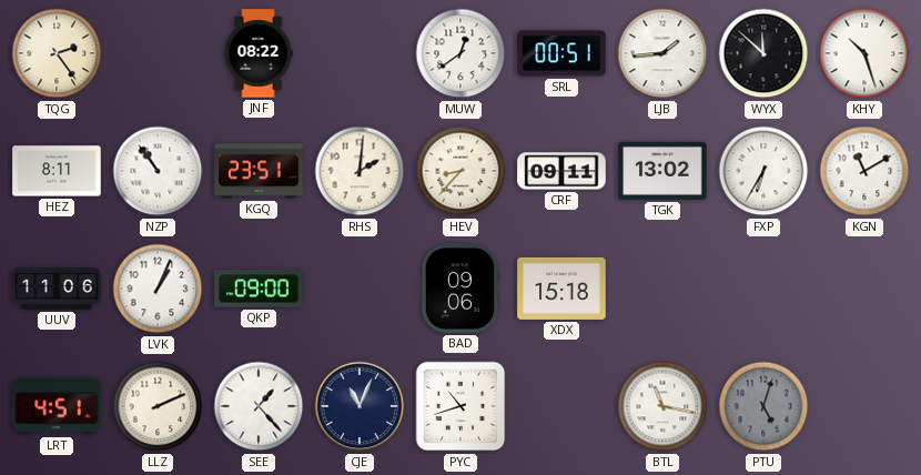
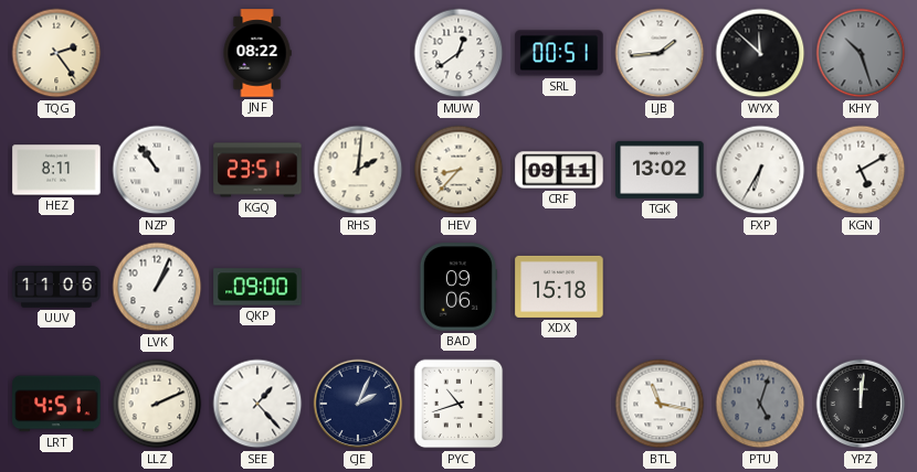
KHY dial: white -> grey
KGN: 11:10 -> 5:10
CJE: 11:04 -> 2:04
YPZ: none -> 12:01
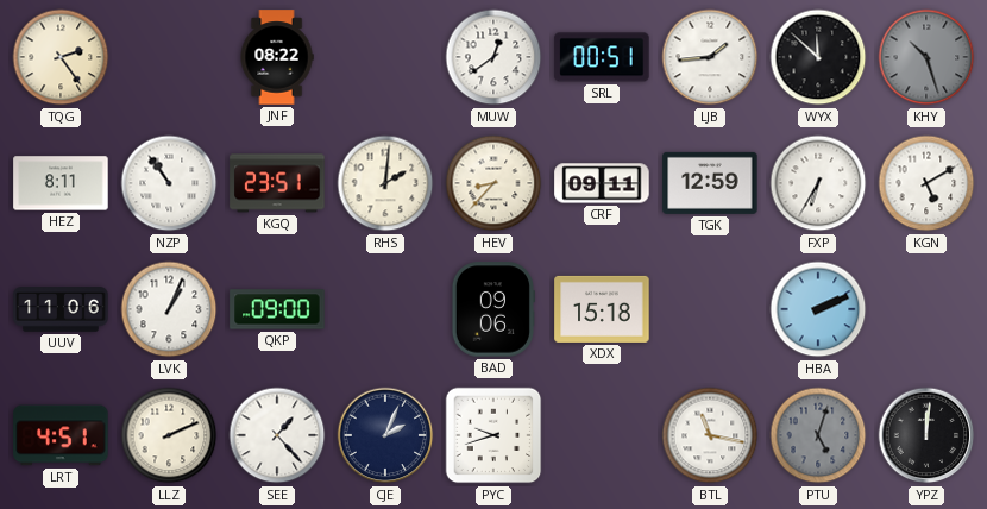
TGK: 13:02 -> 12:59
HBA: none -> 2:11
PYC: 10:42 -> 9:42
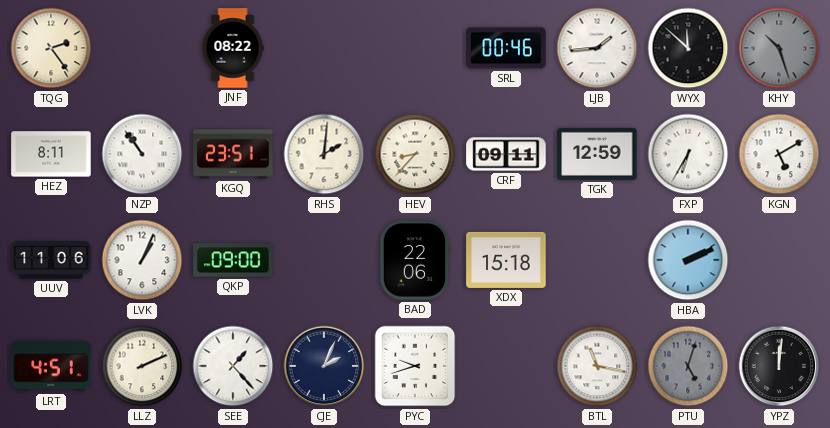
MUW: 12:39 -> none
SRL: 00:51 -> 00:46
BAD: 09:06 -> 22:06
